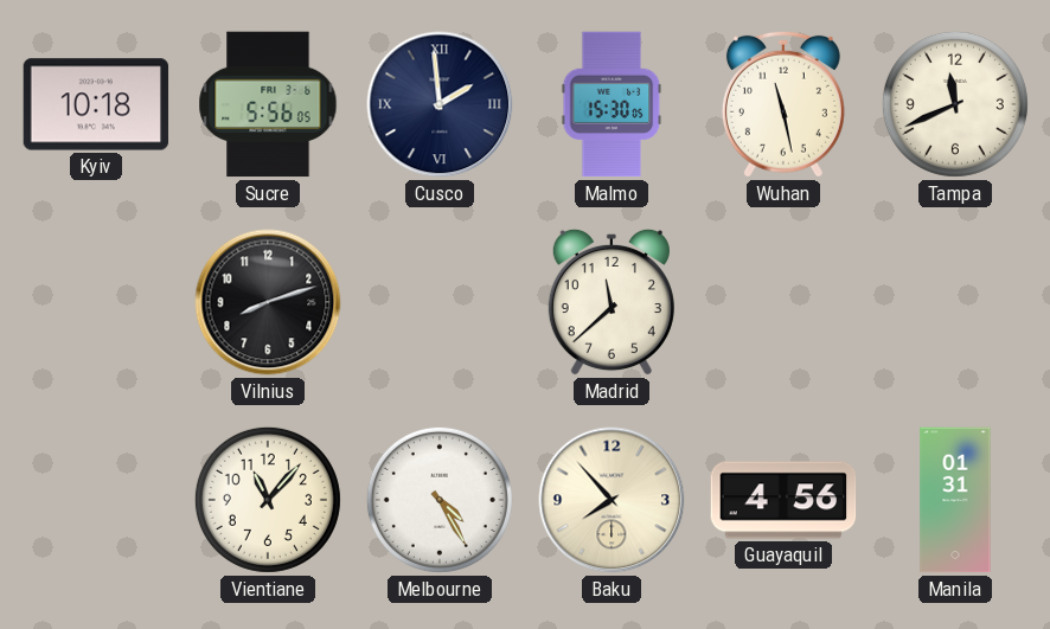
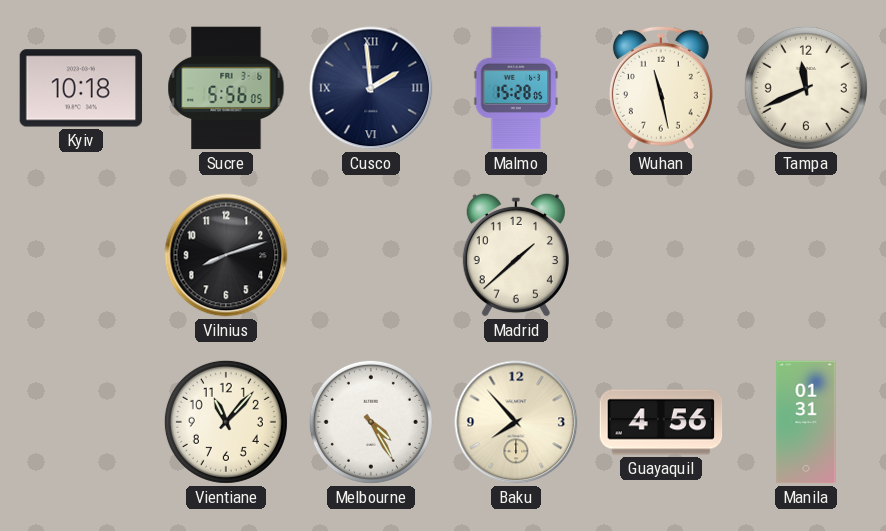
Malmo: 15:30 -> 15:28
Madrid: 11:38 -> 1:38
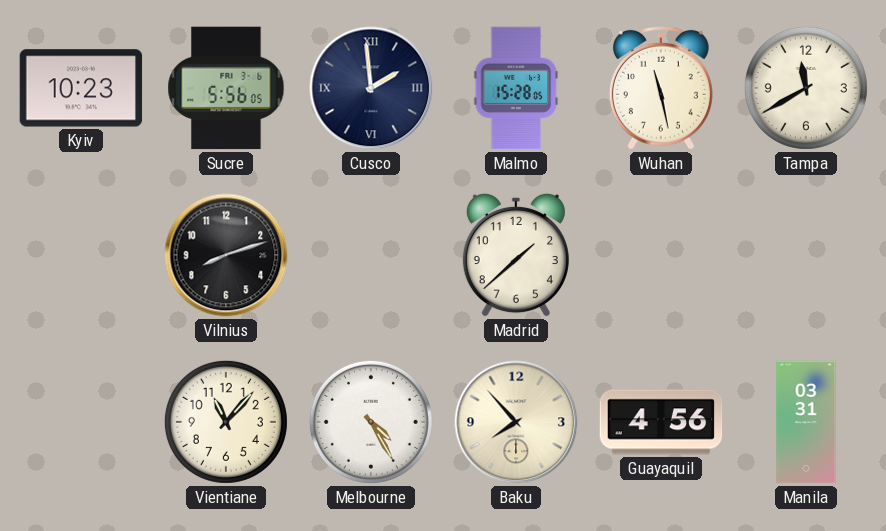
Kyiv: 10:18 -> 10:23
Tampa: 11:41 -> 11:40
Manila: 01:31 -> 03:31
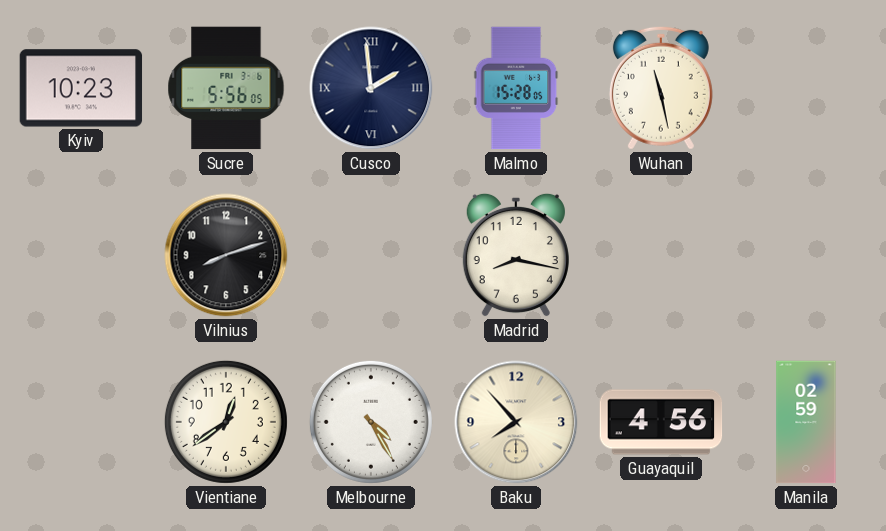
Tampa: 11:40 -> none
Madrid: 1:38 -> 8:17
Vientiane: 11:07 -> 12:39
Manila: 03:31 -> 02:59
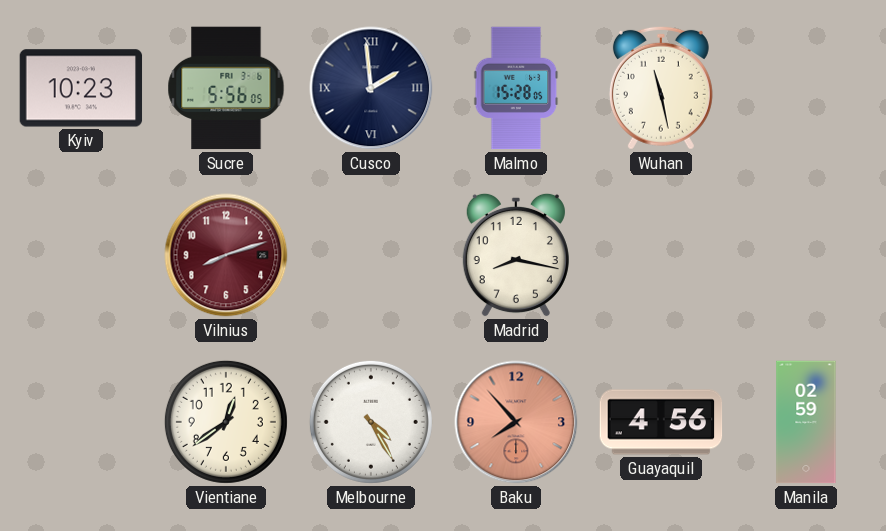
Vilnius dial: black -> burgundy
Baku dial: cream -> salmon
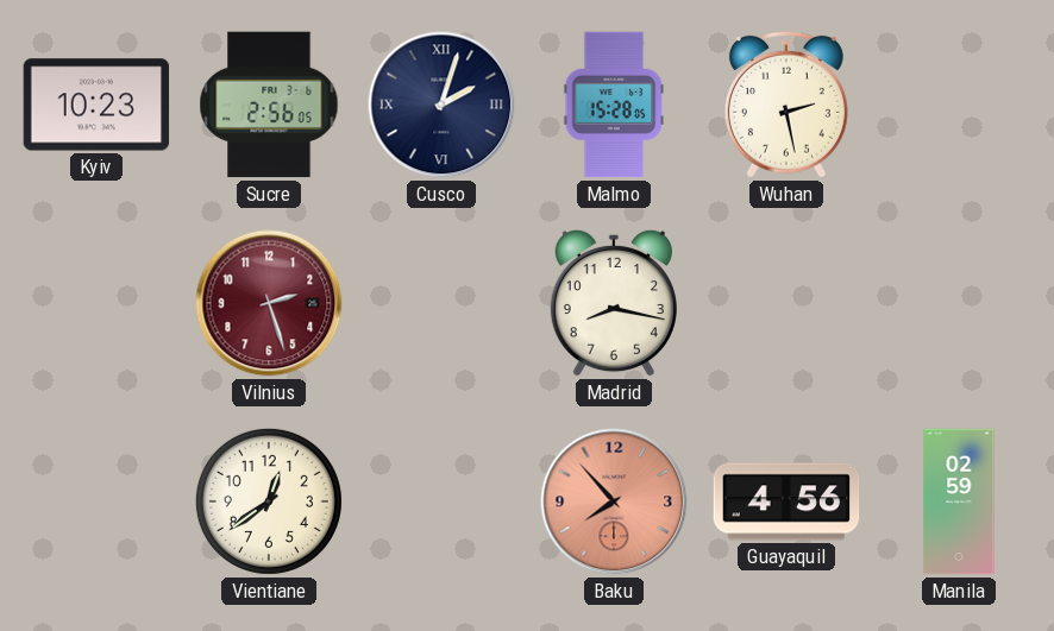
Sucre: 5:56 -> 2:56
Cusco: 1:59 -> 2:03
Wuhan: 11:28 -> 2:28
Vilnius: 8:12 -> 2:27
Melbourne: 4:25 -> none
